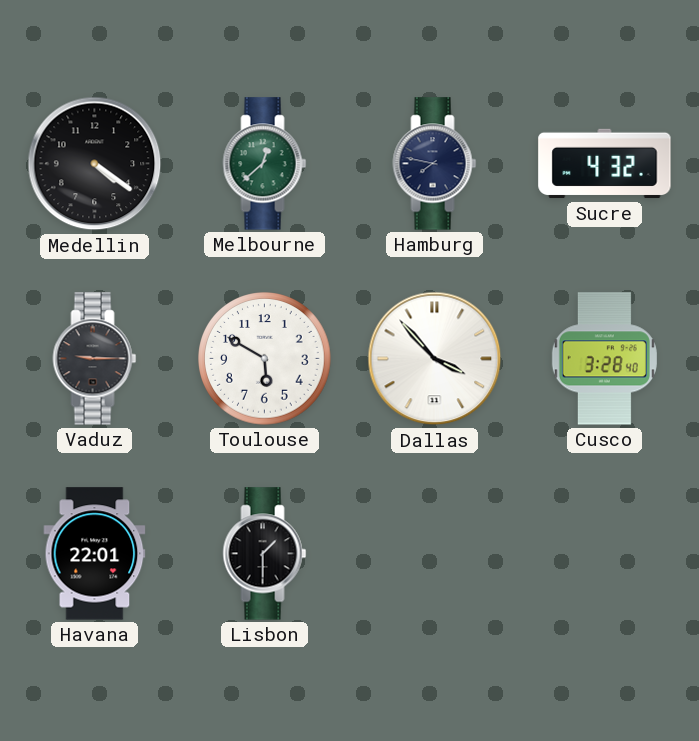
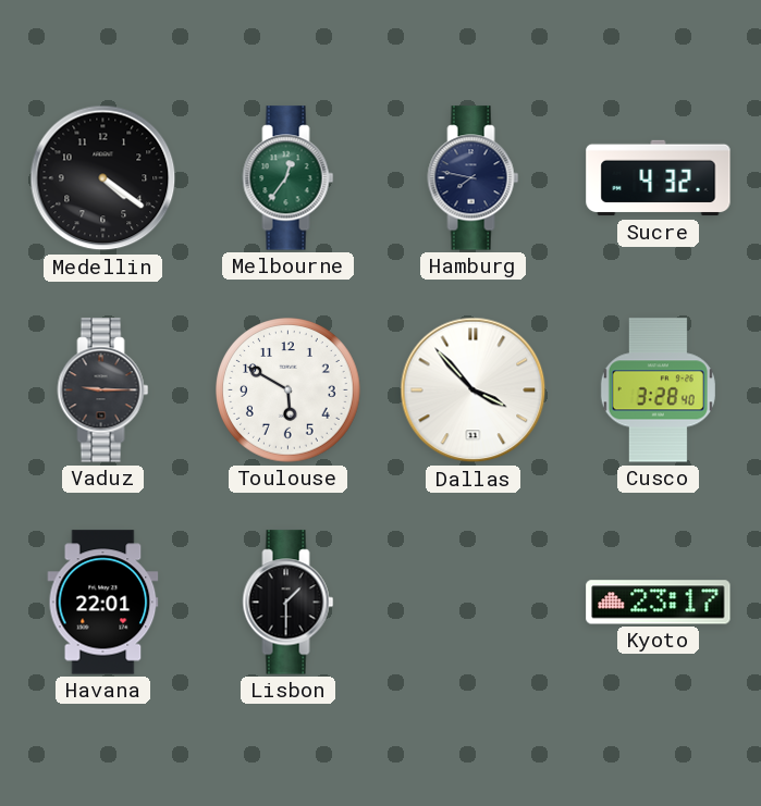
Melbourne: 12:38 -> 12:36
Kyoto: none -> 23:17
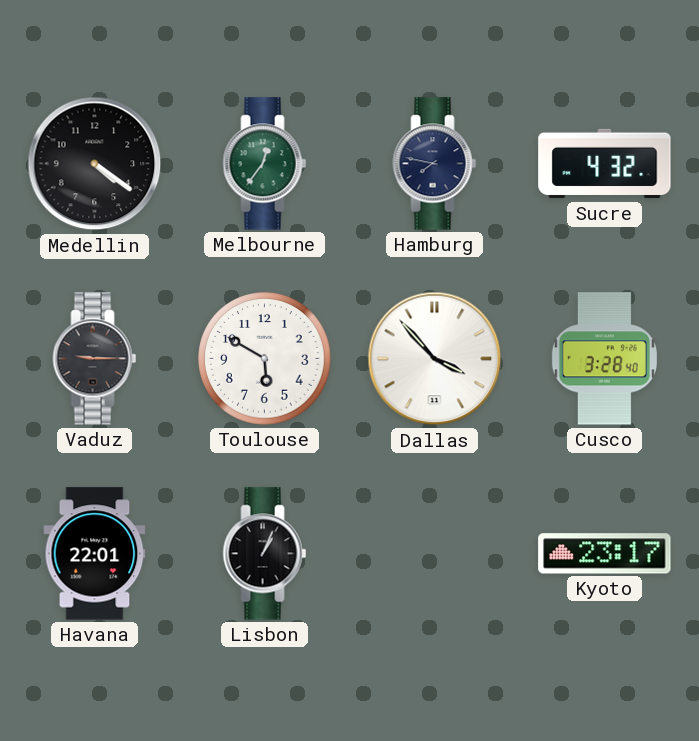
Lisbon: 1:30 -> 1:04
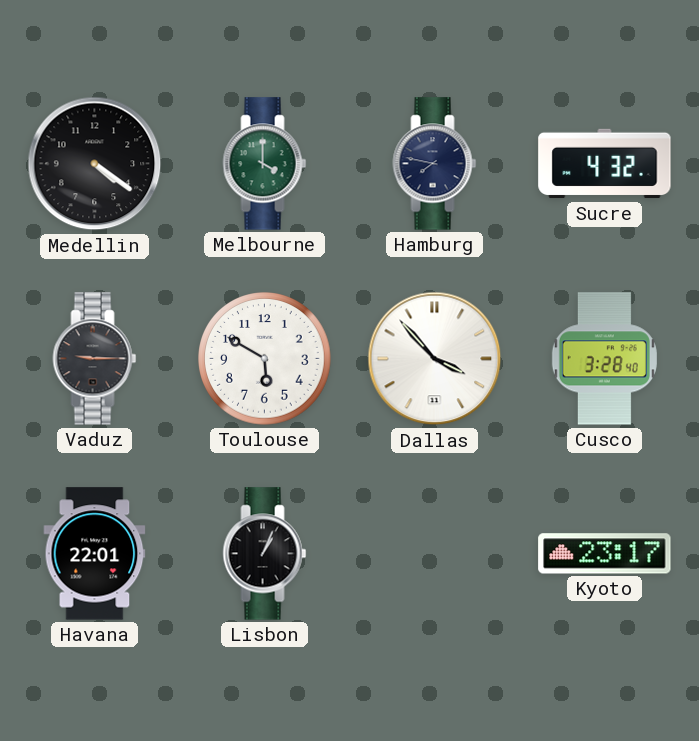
Melbourne: 12:36 -> 4:00
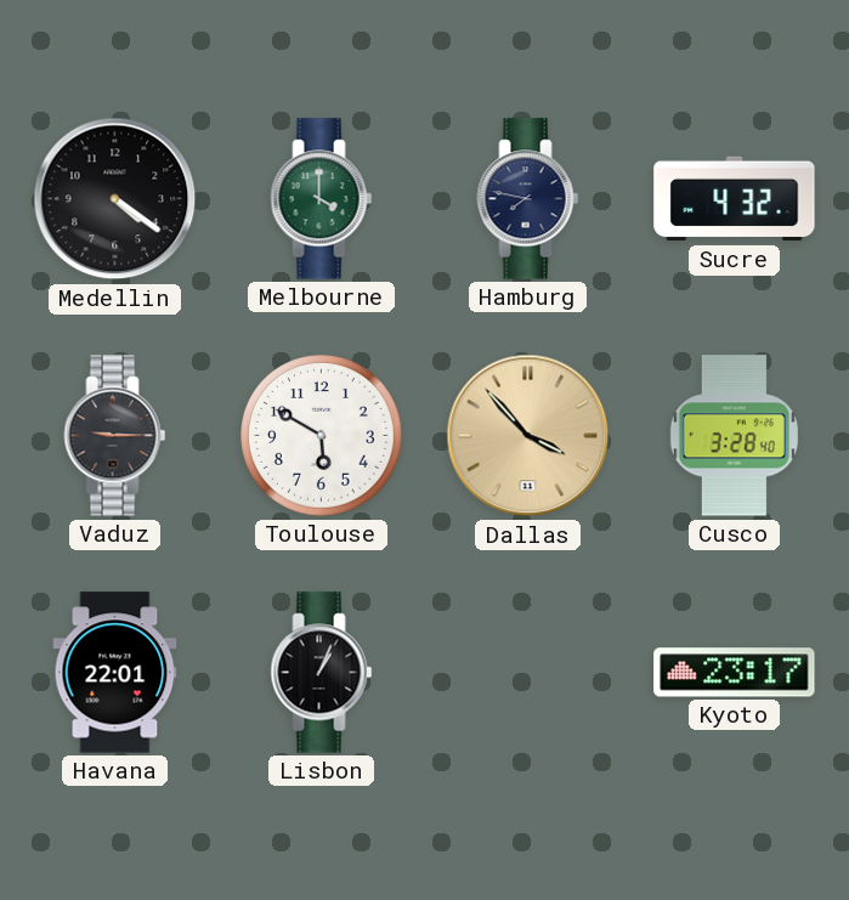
Dallas dial: white -> champagne
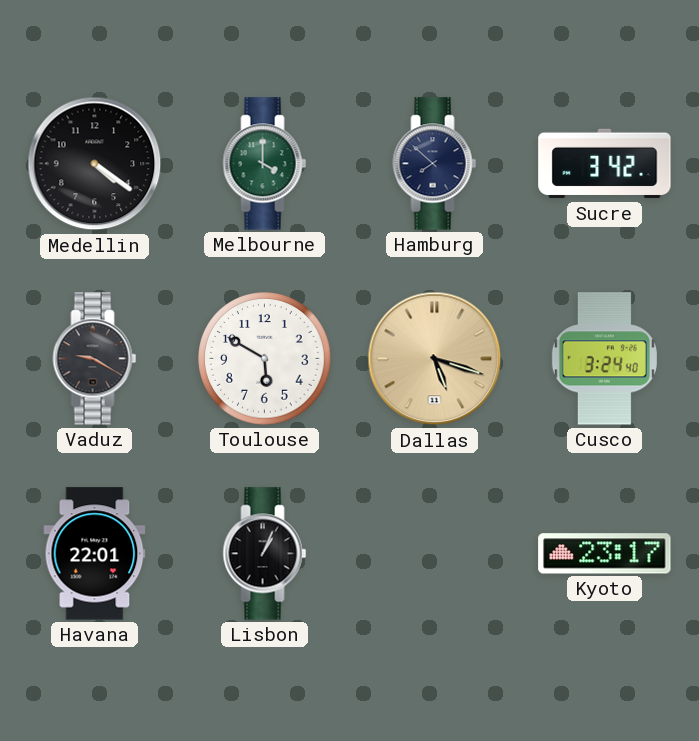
Hamburg: 7:47 -> 7:52
Sucre: 4:32 -> 3:42
Vaduz: 9:15 -> 9:20
Dallas: 3:53 -> 5:18
Cusco: 3:28 -> 3:24
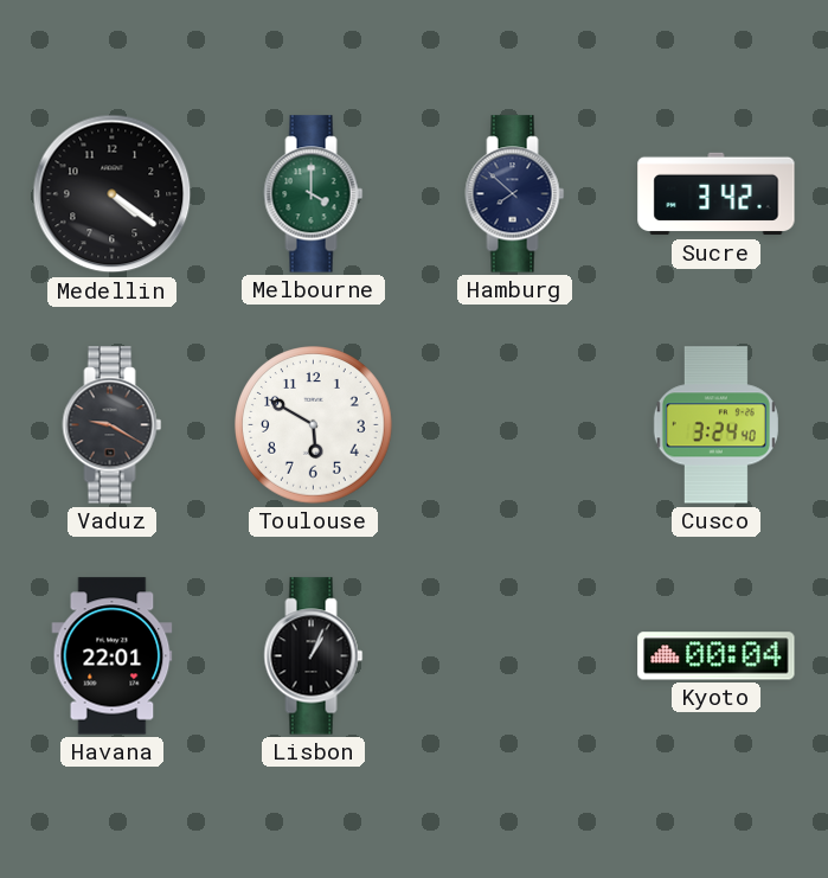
Dallas: 5:18 -> none
Kyoto: 23:17 -> 00:04
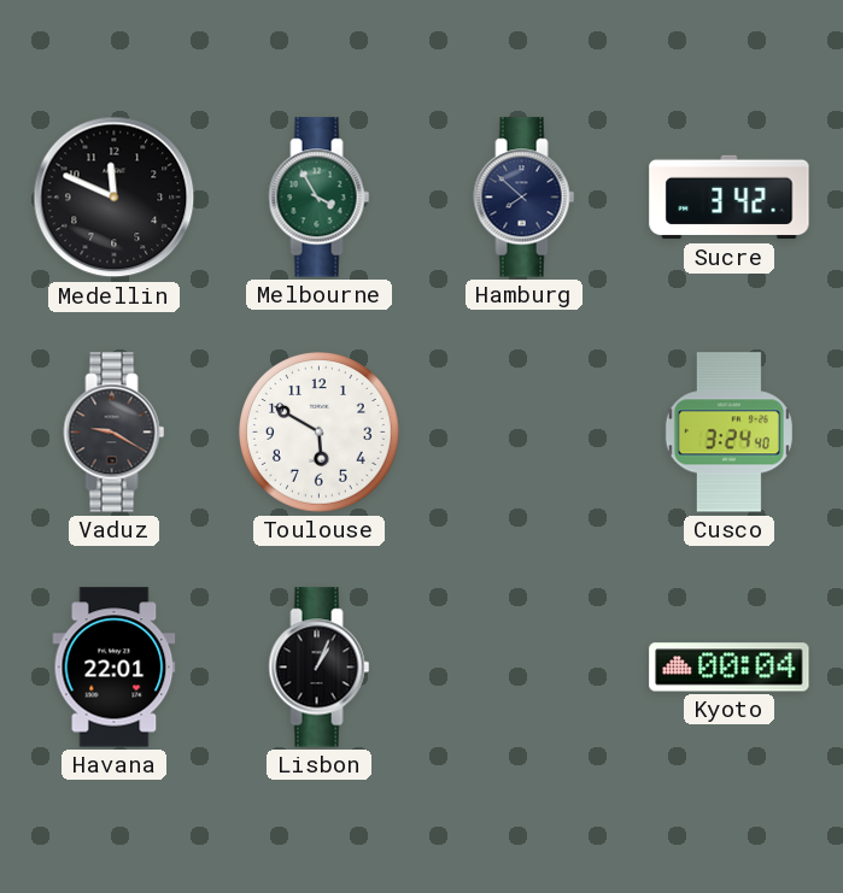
Medellin: 4:21 -> 11:49
Melbourne: 4:00 -> 3:55
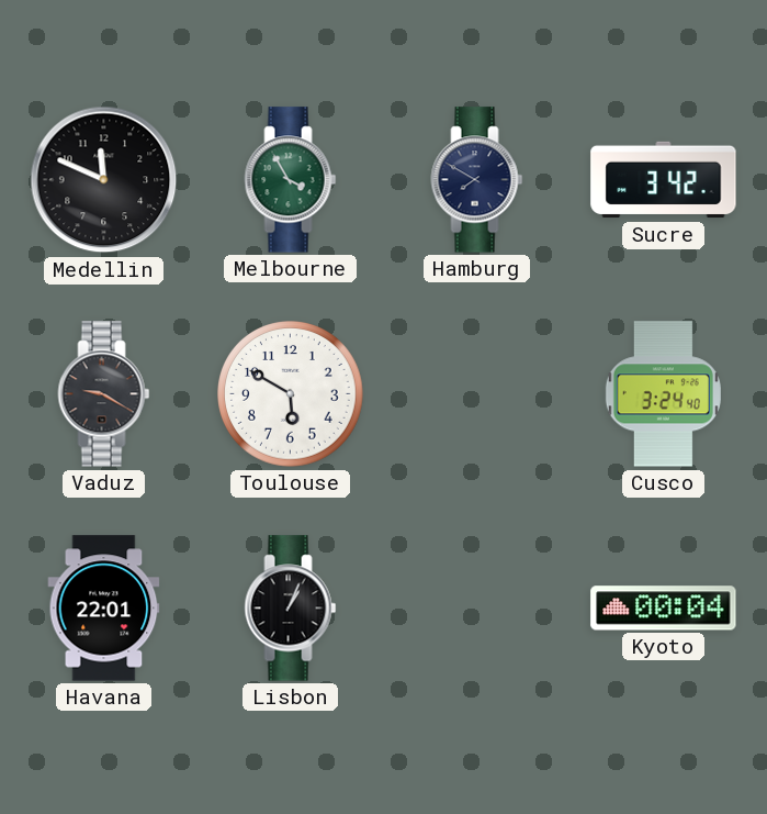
Hamburg: 7:52 -> 7:50
